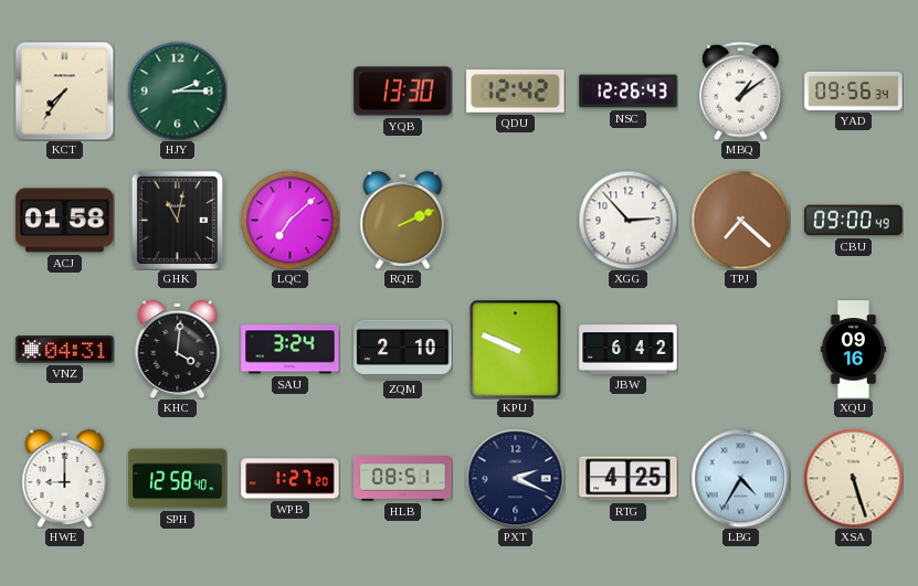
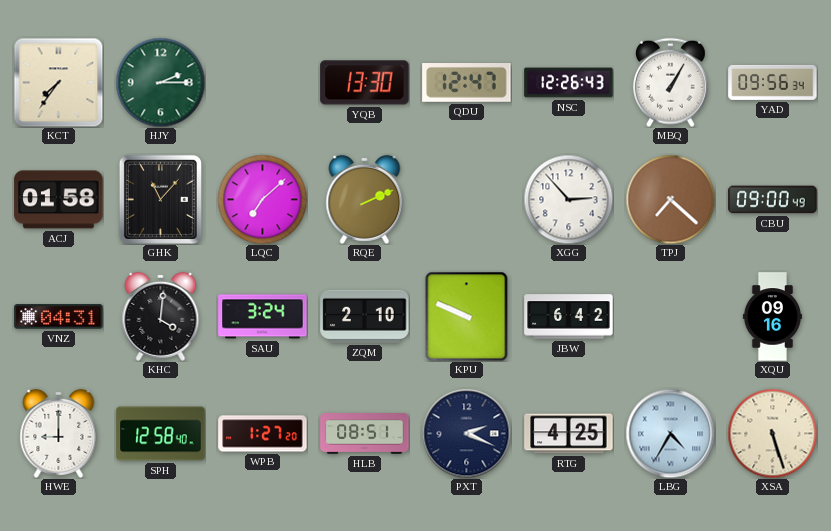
QDU: 12:42 -> 12:47
MBQ: 1:09 -> 1:05
GHK: 11:02 -> 11:07
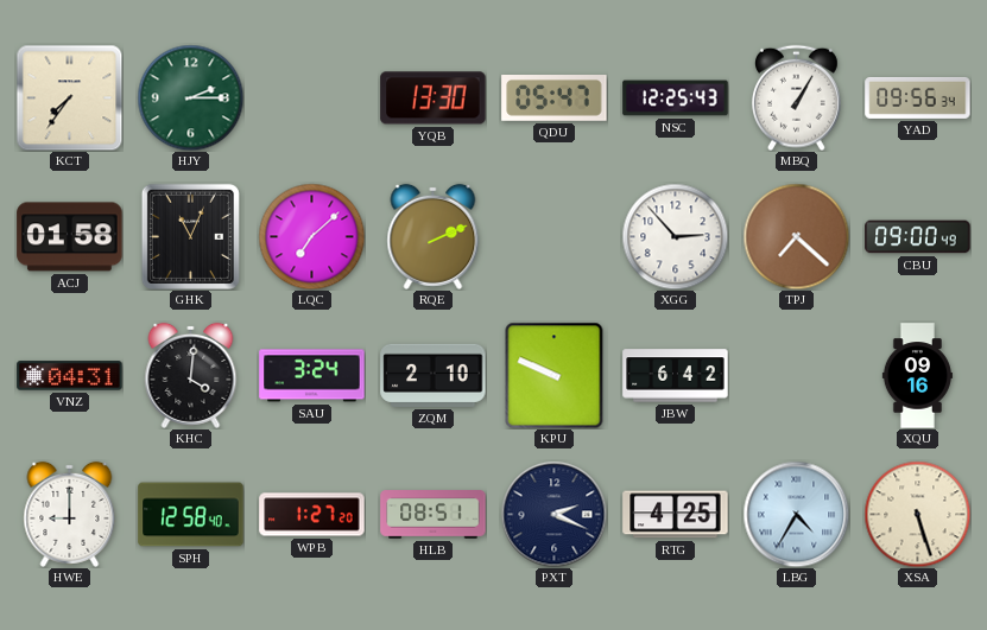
QDU: 12:47 -> 05:47
NSC: 12:26 -> 12:25
GHK: 11:07 -> 11:04
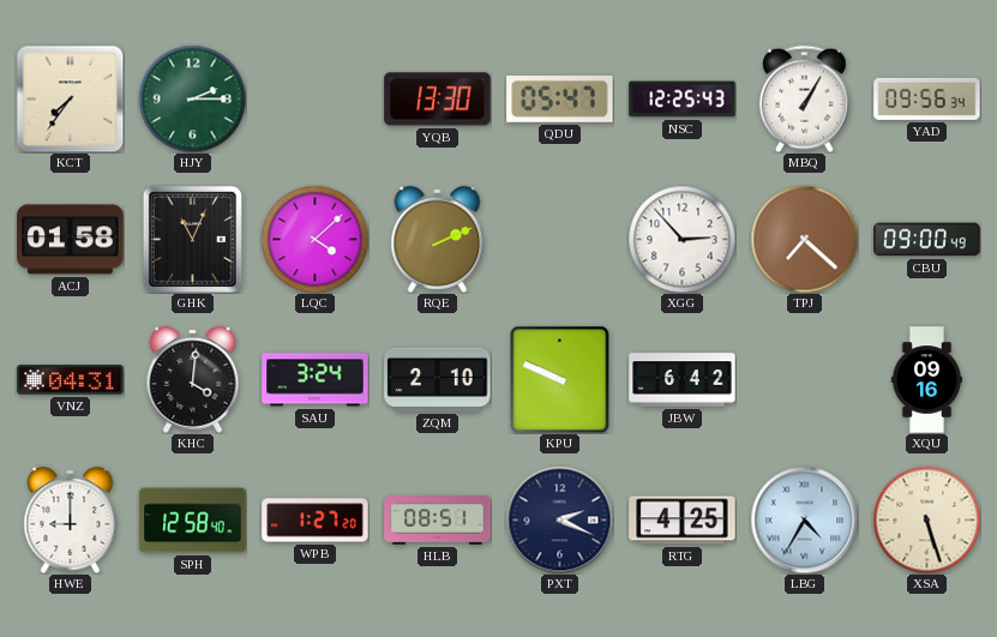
LQC: 7:08 -> 4:08
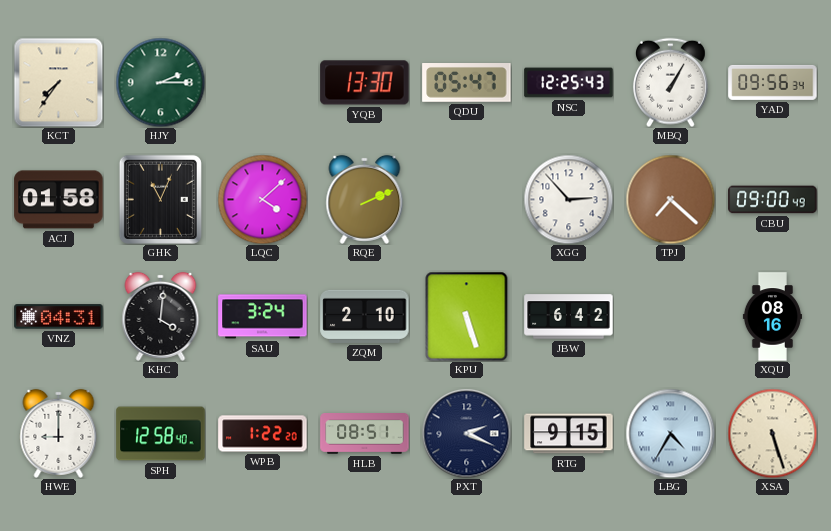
KPU: 9:49 -> 5:27
XQU: 09:16 -> 08:16
WPB: 1:27 -> 1:22
RTG: 4:25 -> 9:15
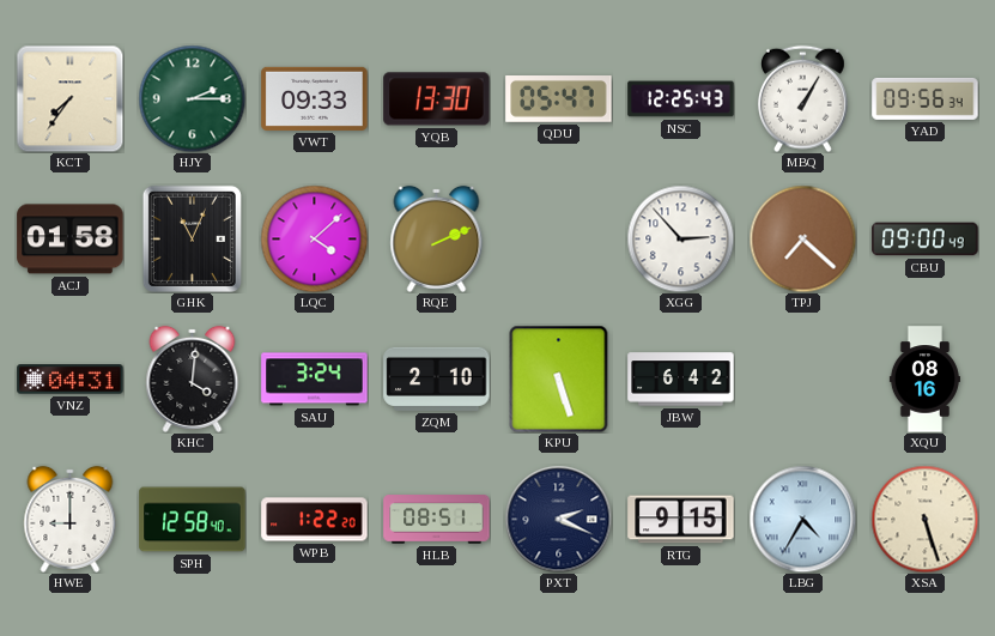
VWT: none -> 09:33
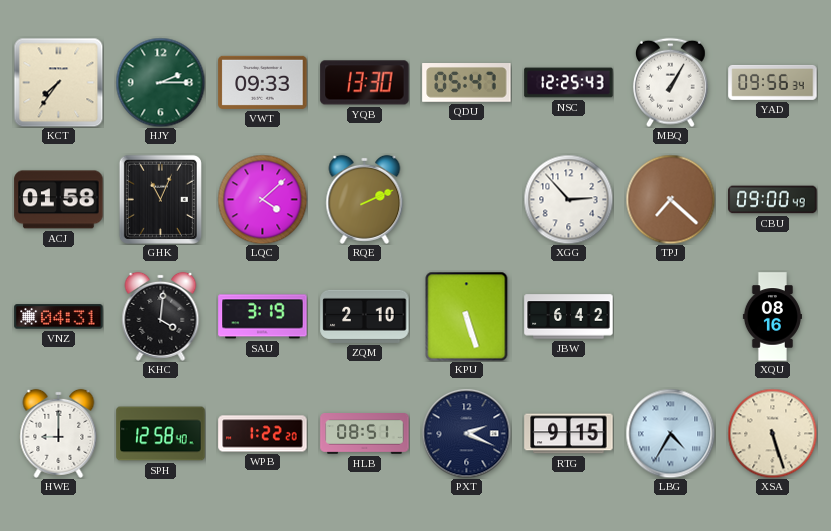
SAU: 3:24 -> 3:19
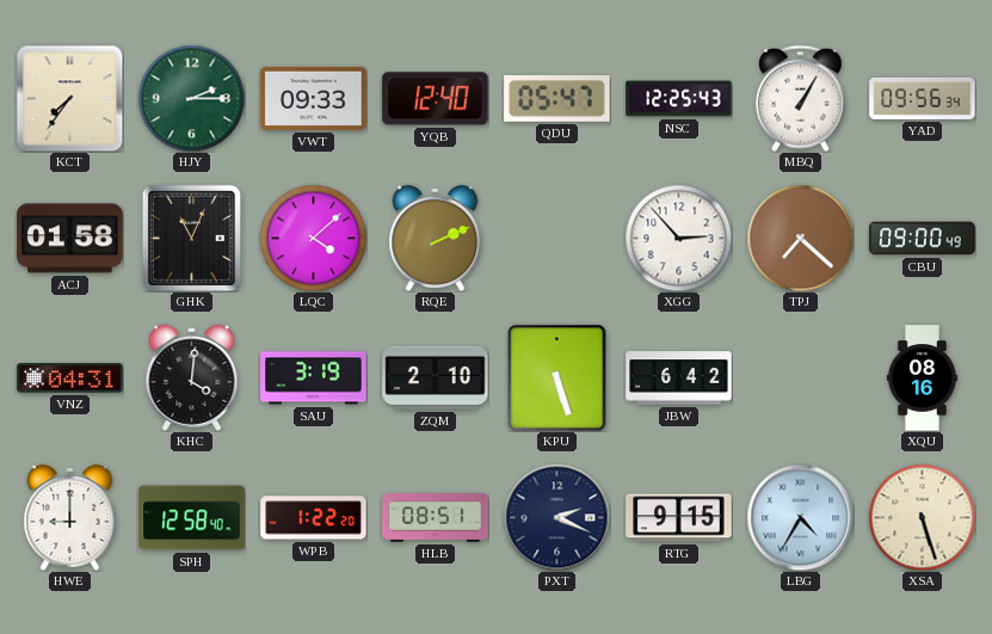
YQB: 13:30 -> 12:40
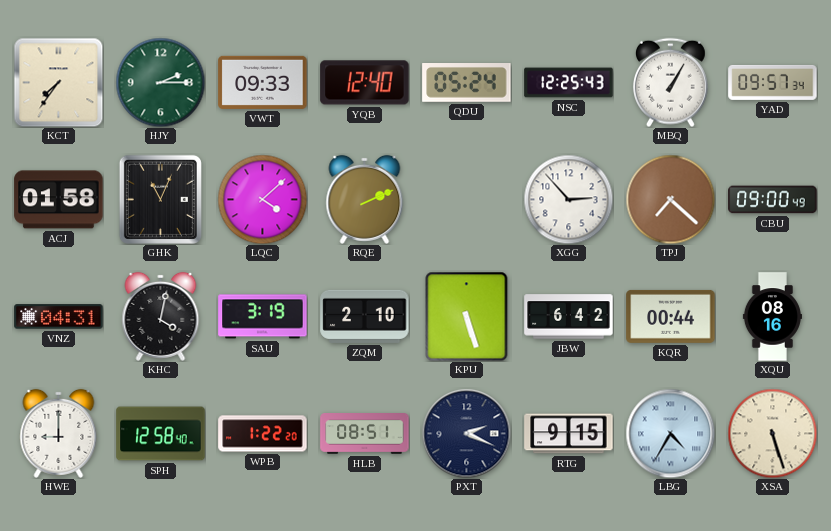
QDU: 05:47 -> 05:24
YAD: 09:56 -> 09:57
KHC: 4:01 -> 4:02
KQR: none -> 00:44
